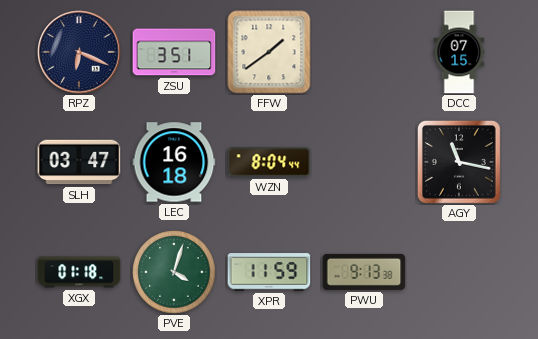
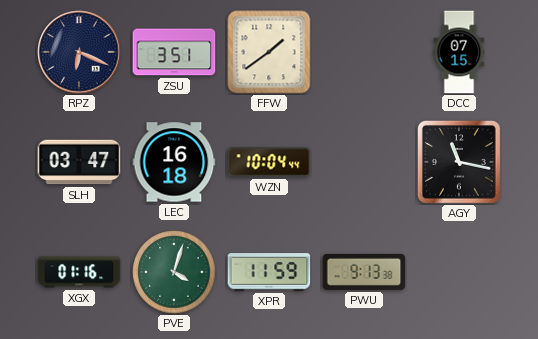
WZN: 8:04 -> 10:04
XGX: 01:18 -> 01:16
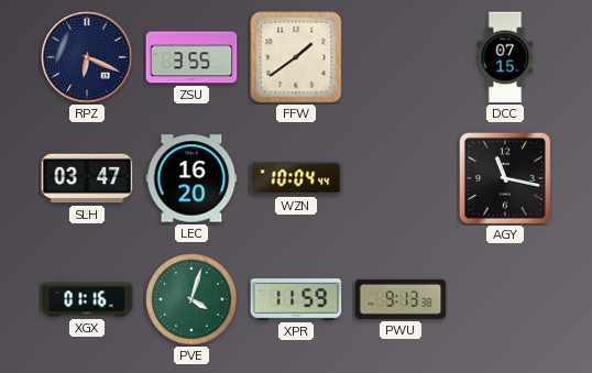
ZSU: 3:51 -> 3:55
LEC: 16:18 -> 16:20
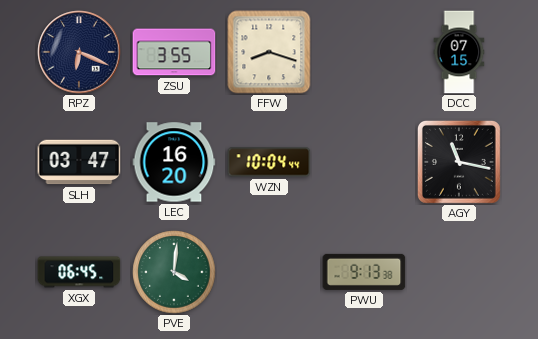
FFW: 1:39 -> 8:18
XGX: 01:16 -> 06:45
PVE: 4:03 -> 4:01
XPR: 11:59 -> none
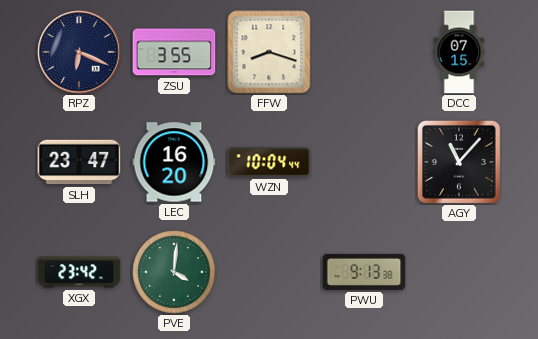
SLH: 03:47 -> 23:47
AGY: 11:17 -> 11:07
XGX: 06:45 -> 23:42
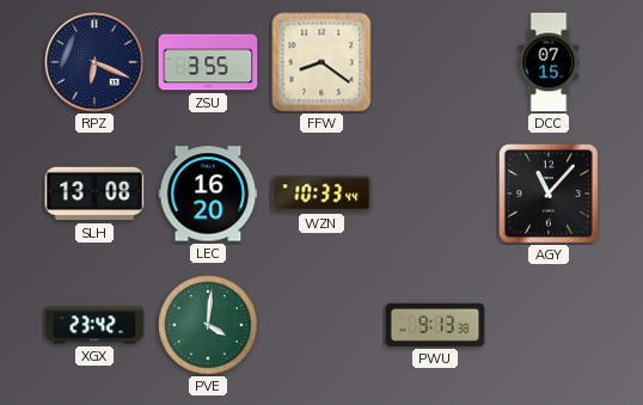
FFW: 8:18 -> 8:21
SLH: 23:47 -> 13:08
WZN: 10:04 -> 10:33
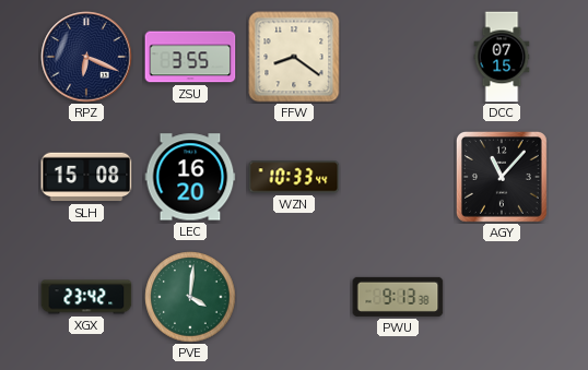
SLH: 13:08 -> 15:08
